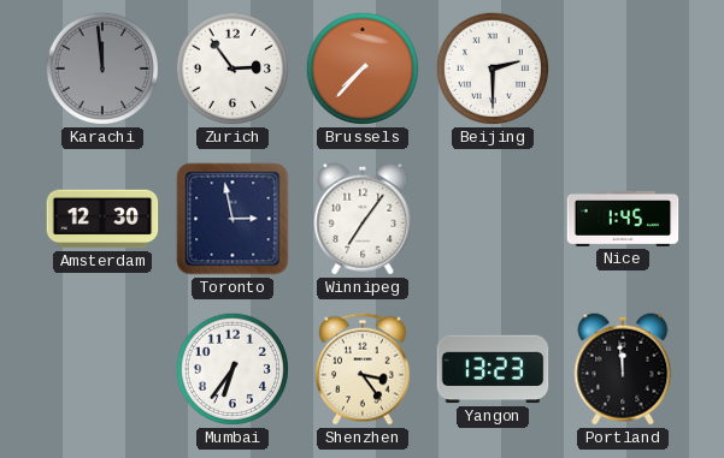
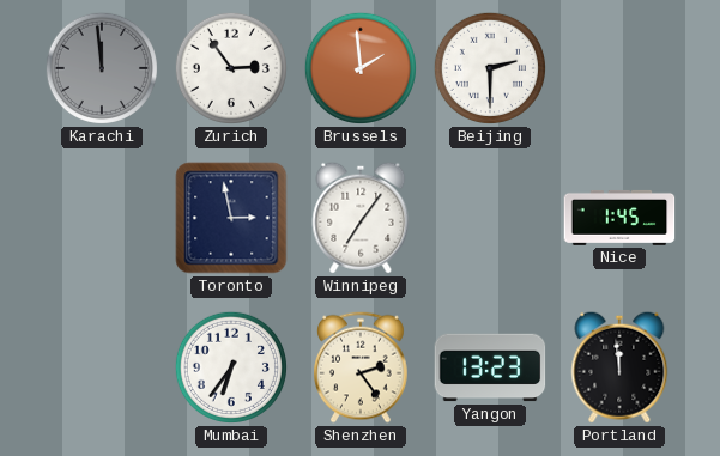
Brussels: 7:37 -> 1:59
Amsterdam: 12:30 -> none
Shenzhen: 3:24 -> 2:24
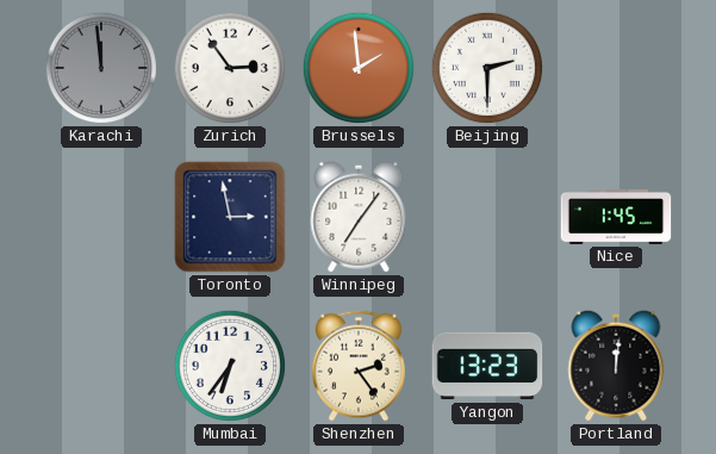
Portland: 11:59 -> 12:01
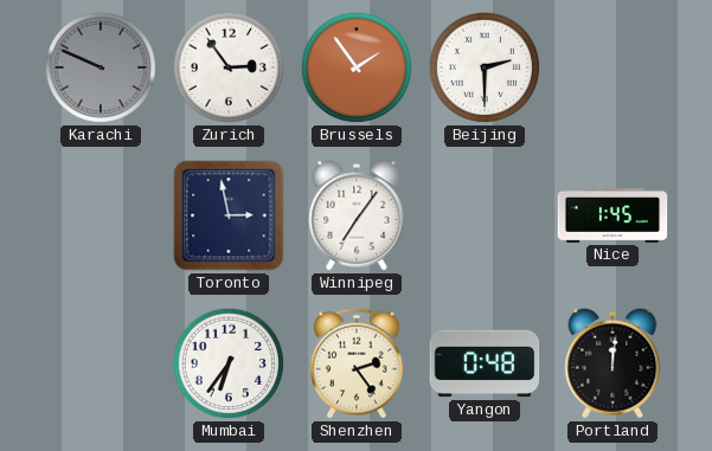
Karachi: 11:59 -> 9:49
Brussels: 1:59 -> 1:54
Yangon: 13:23 -> 0:48
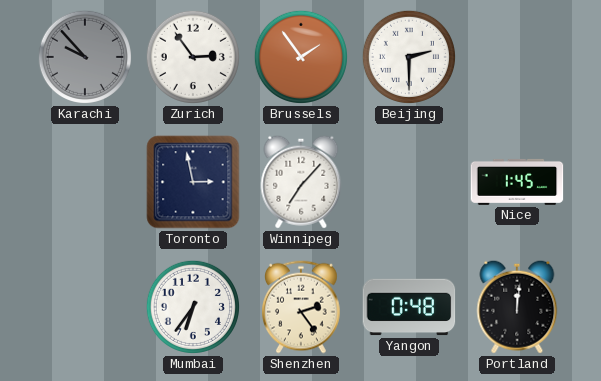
Karachi: 9:49 -> 9:53
Winnipeg: 7:06 -> 7:07
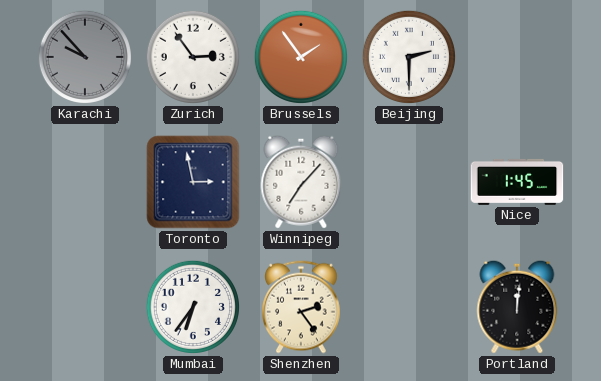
Yangon: 0:48 -> none
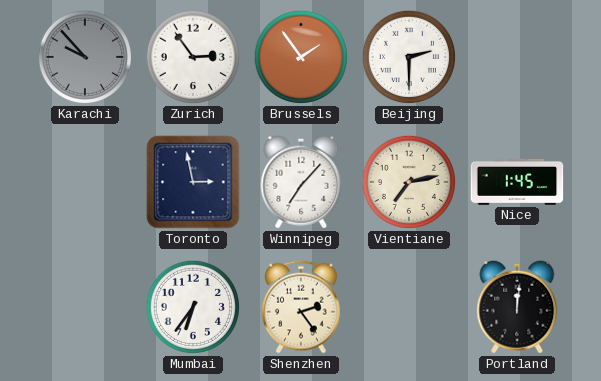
Vientiane: none -> 7:13
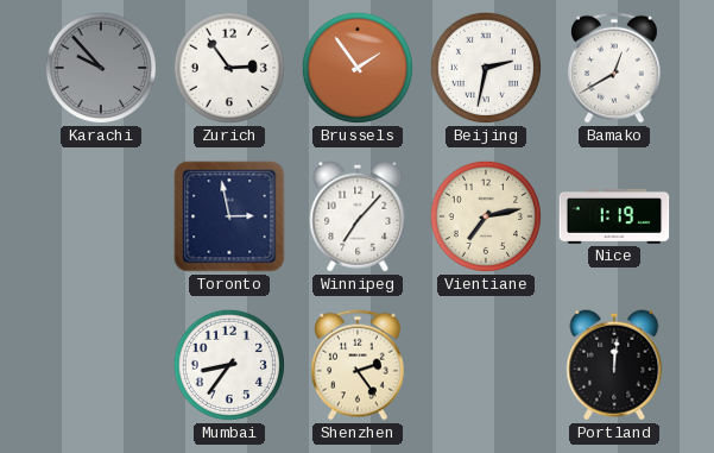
Beijing: 2:30 -> 2:32
Bamako: none -> 12:40
Nice: 1:45 -> 1:19
Mumbai: 6:36 -> 8:36
